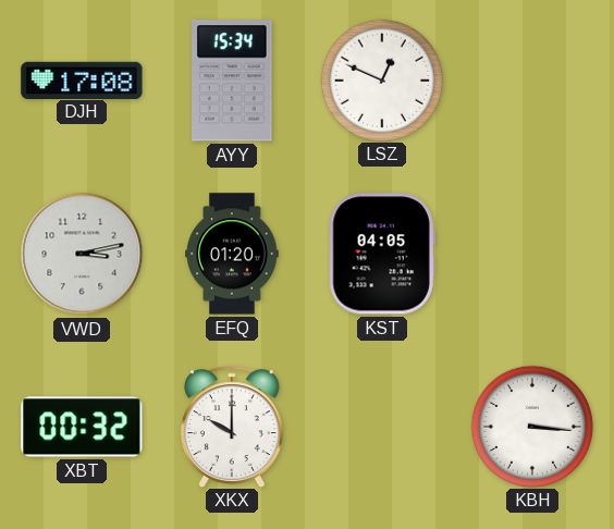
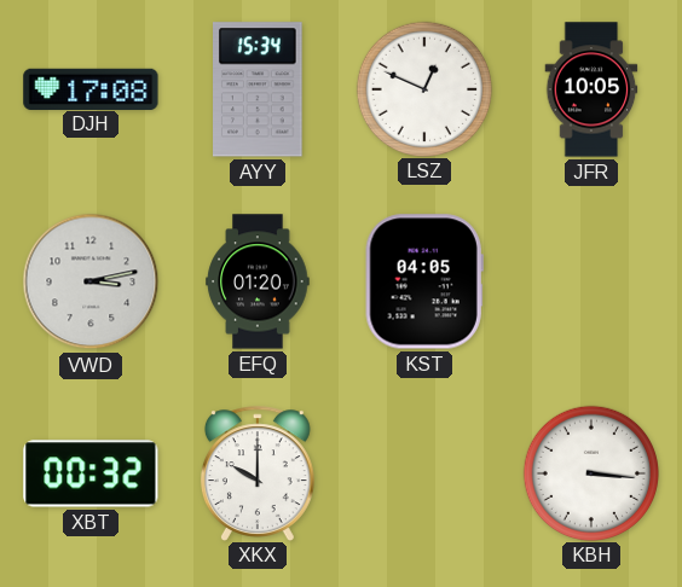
JFR: none -> 10:05
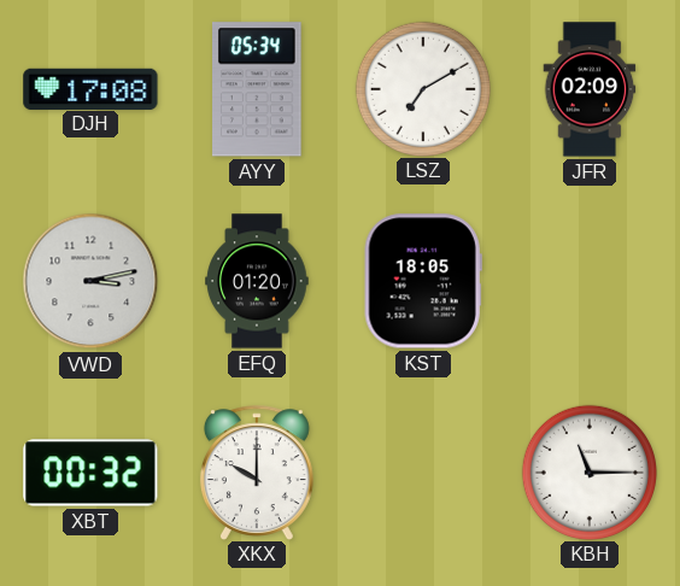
AYY: 15:34 -> 05:34
LSZ: 12:49 -> 7:10
JFR: 10:05 -> 02:09
KST: 04:05 -> 18:05
KBH: 3:16 -> 11:15
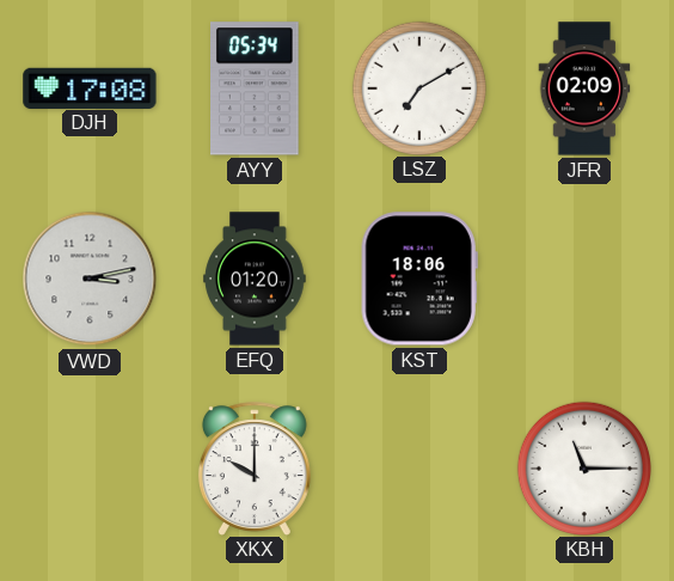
KST: 18:05 -> 18:06
XBT: 00:32 -> none
